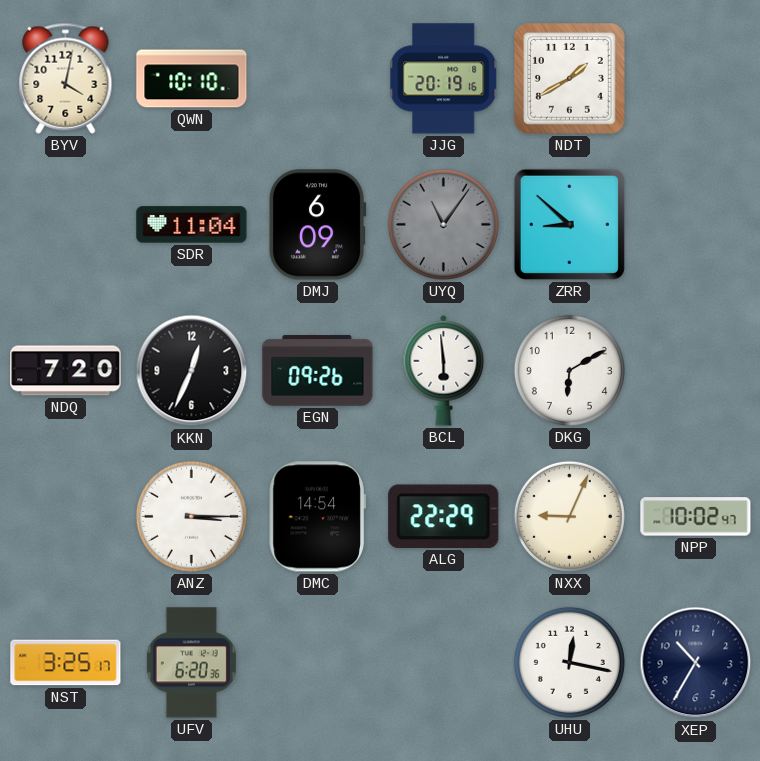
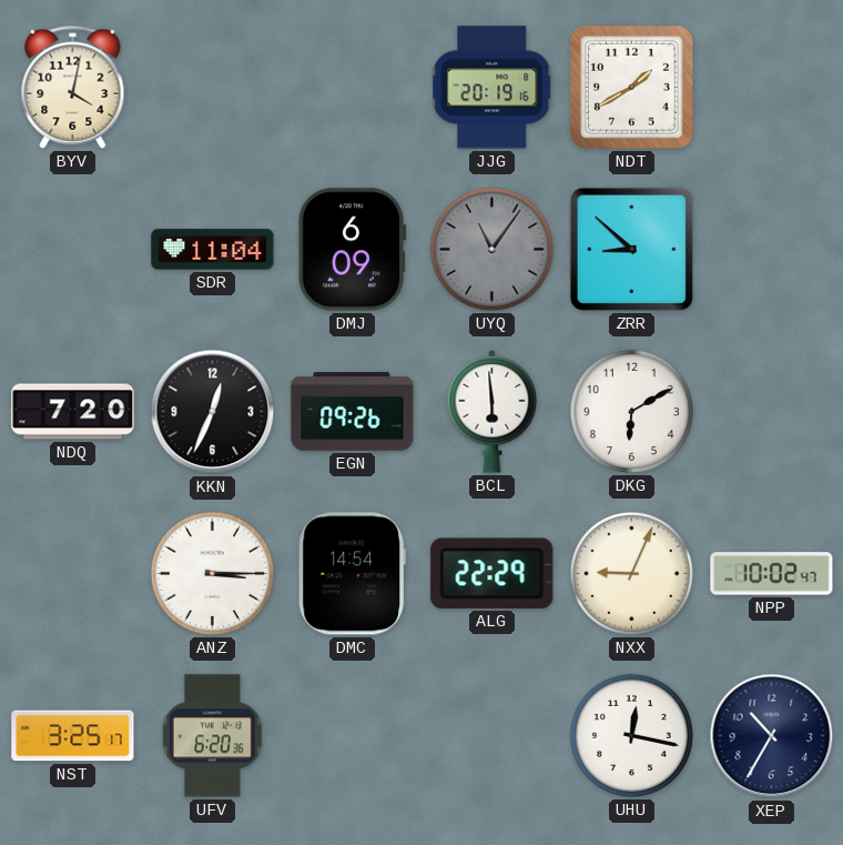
QWN: 10:10 -> none
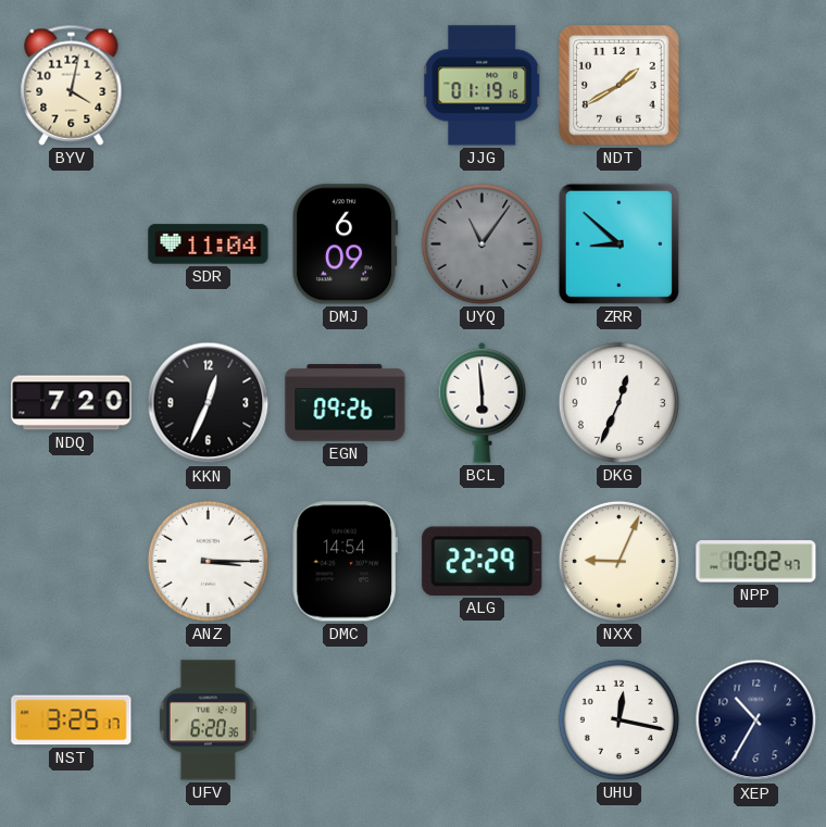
JJG: 20:19 -> 01:19
DKG: 6:10 -> 12:34
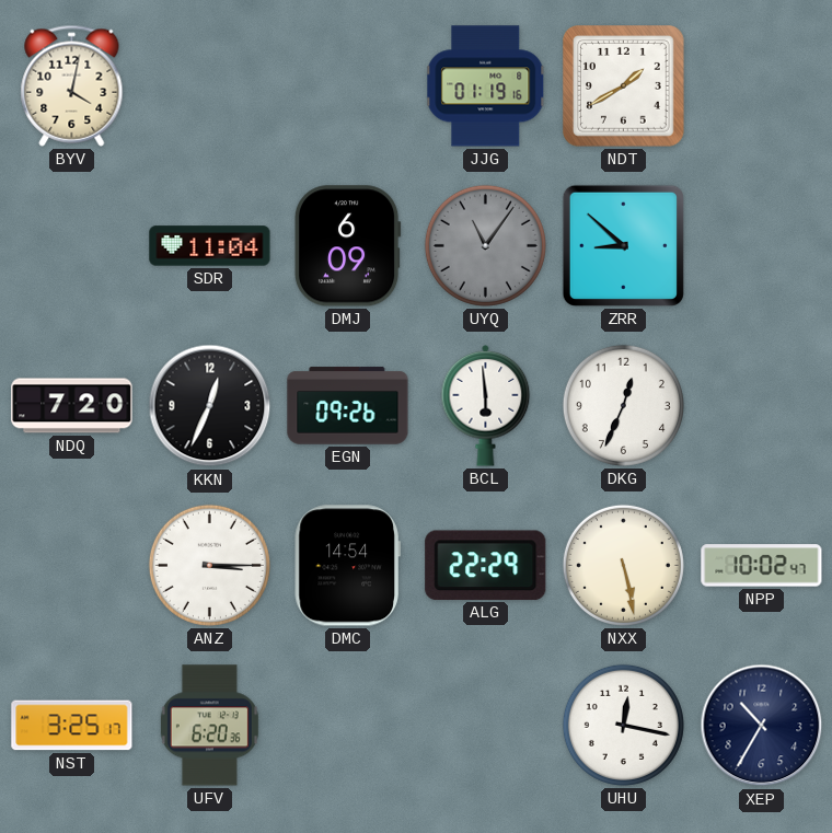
NXX: 9:04 -> 5:28
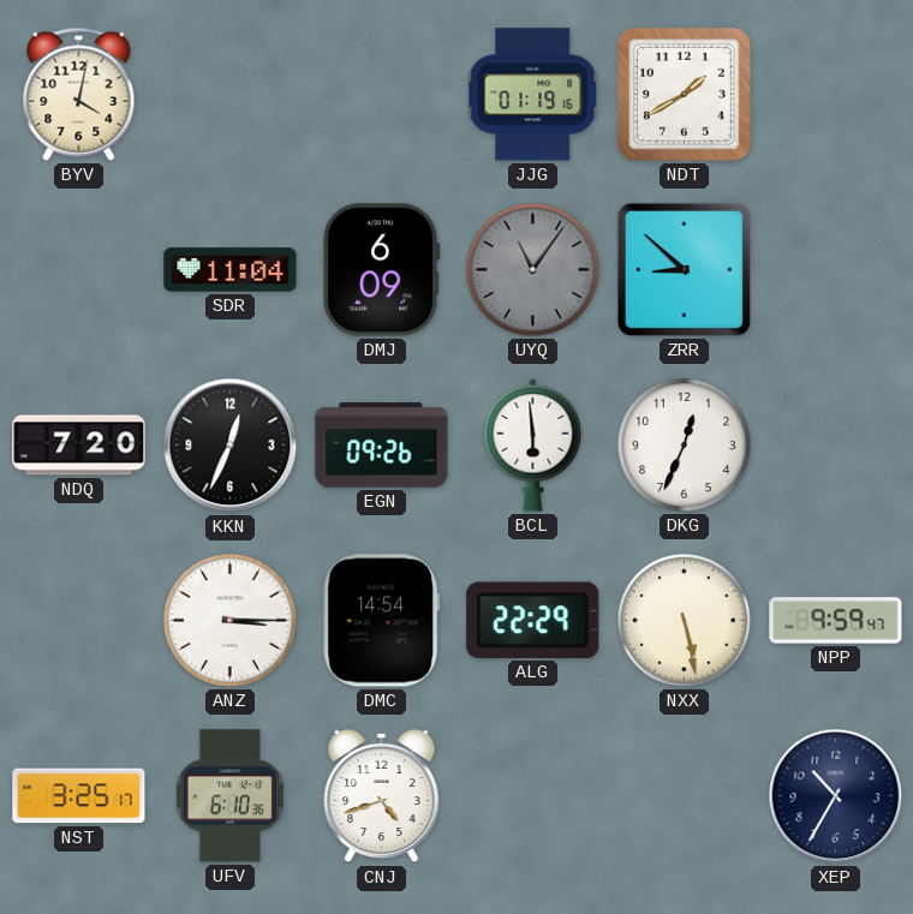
NPP: 10:02 -> 9:59
UFV: 6:20 -> 6:10
CNJ: none -> 4:42
UHU: 12:17 -> none
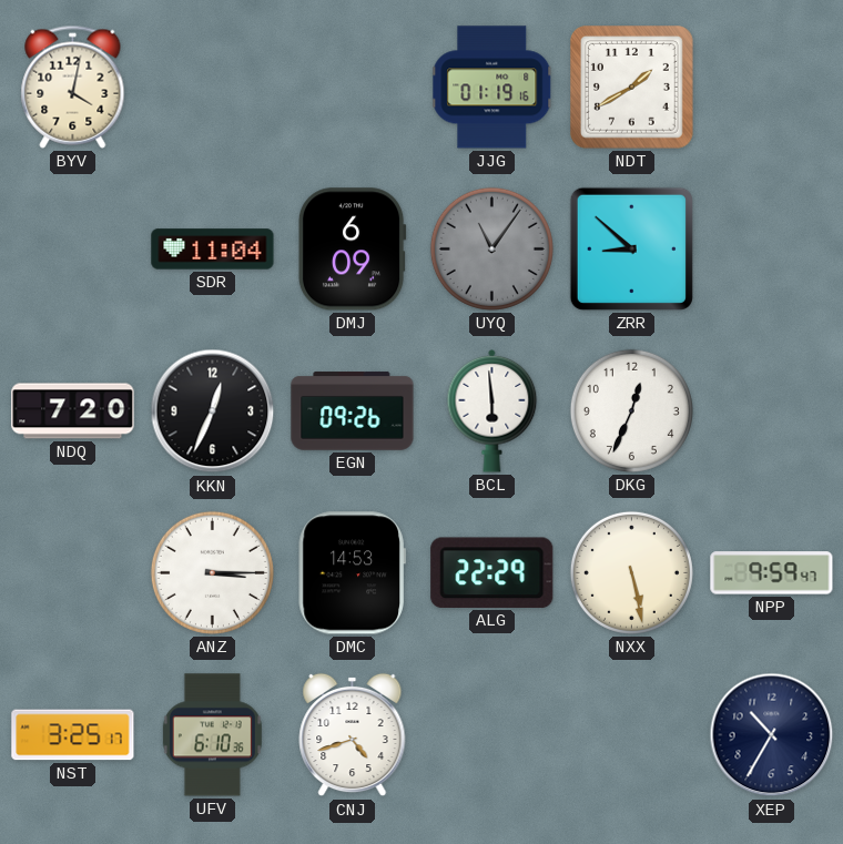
DMC: 14:54 -> 14:53
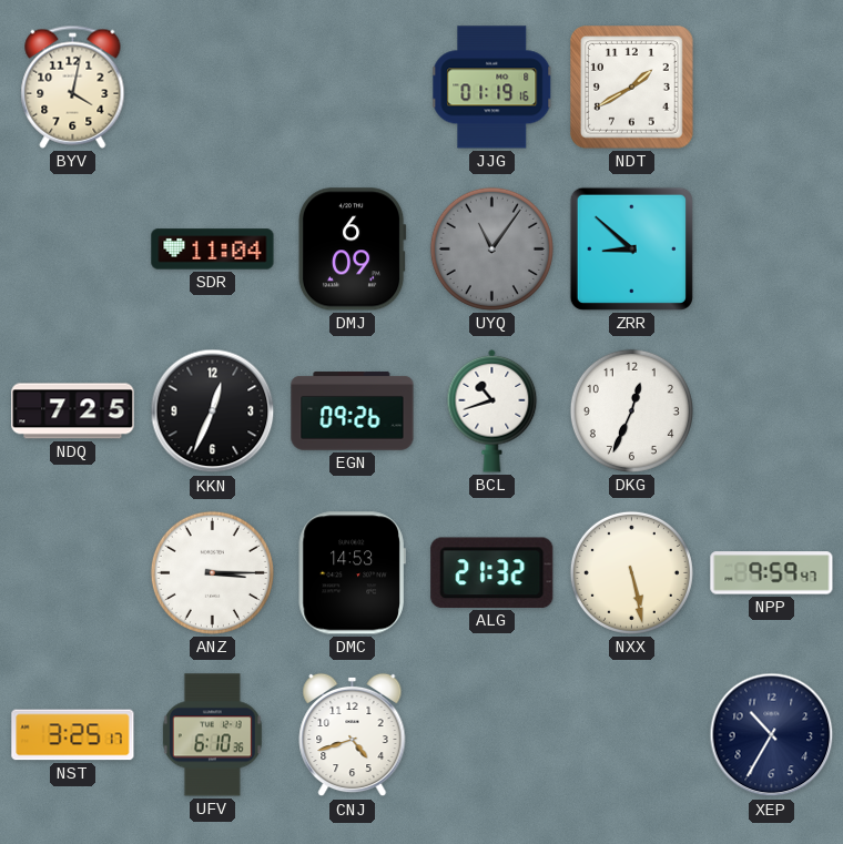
NDQ: 7:20 -> 7:25
BCL: 5:59 -> 10:42
ALG: 22:29 -> 21:32
